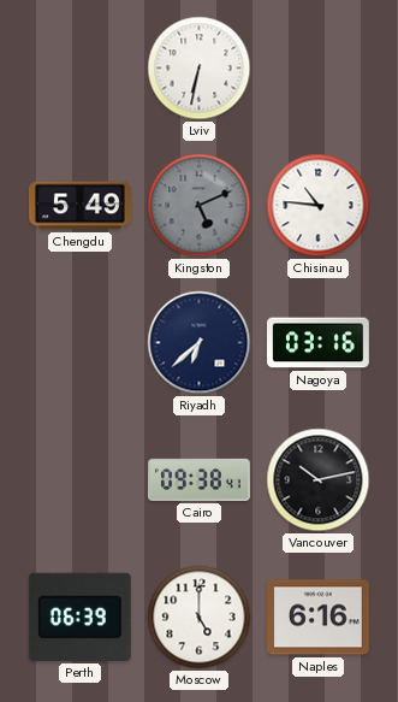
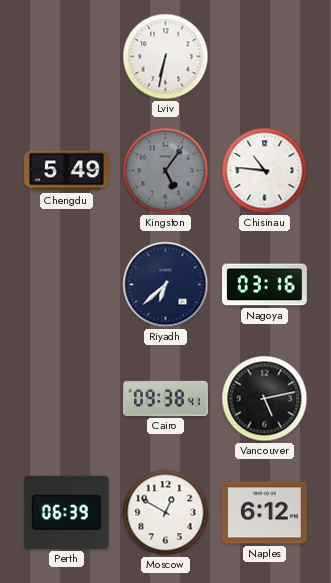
Kingston: 5:11 -> 5:06
Vancouver: 10:13 -> 5:13
Moscow: 5:00 -> 12:50
Naples: 6:16 -> 6:12
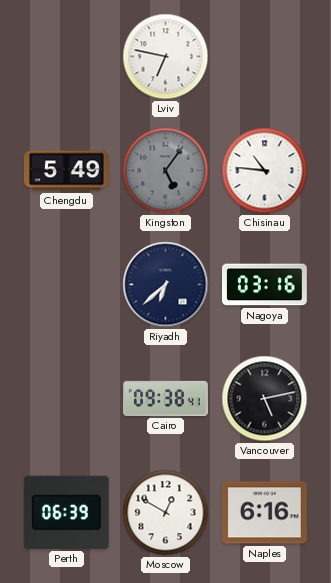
Lviv: 6:32 -> 6:47
Naples: 6:12 -> 6:16
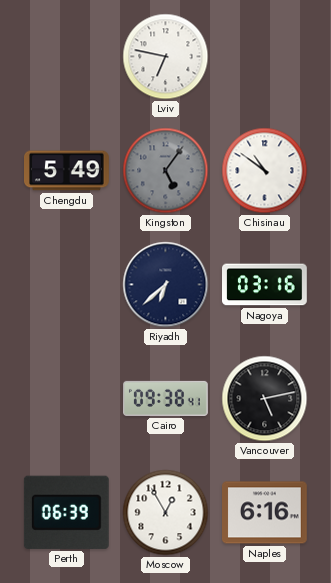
Chisinau: 10:46 -> 10:51
Moscow: 12:50 -> 12:55
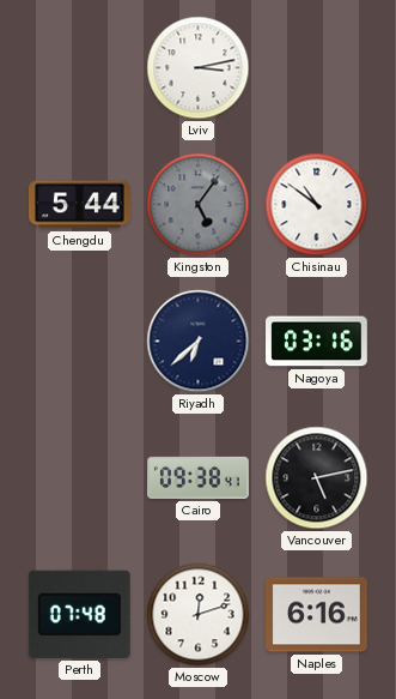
Lviv: 6:47 -> 3:13
Chengdu: 5:49 -> 5:44
Perth: 06:39 -> 07:48
Moscow: 12:55 -> 12:12
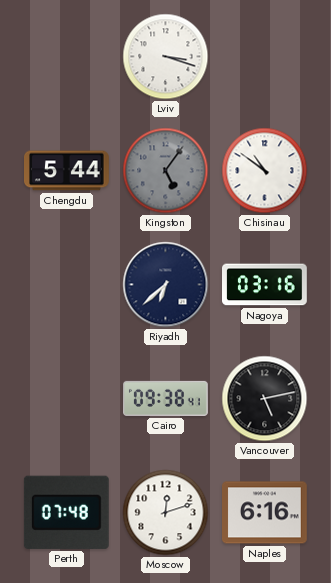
Lviv: 3:13 -> 3:18
